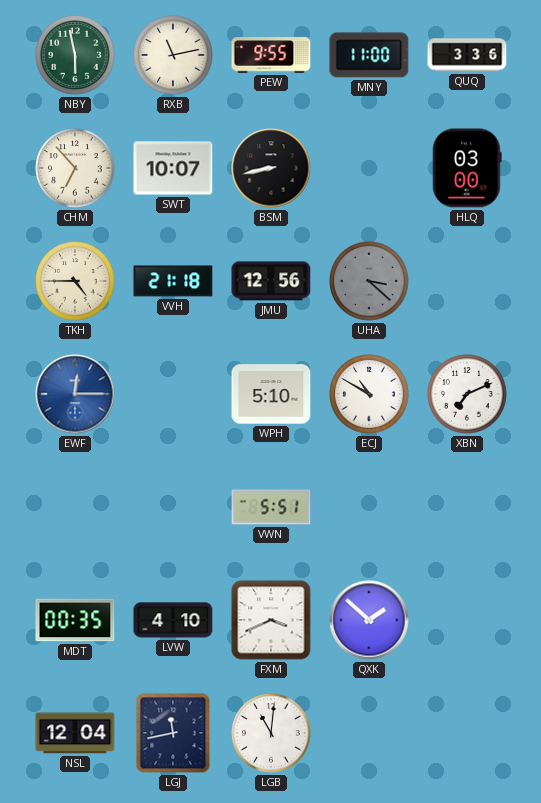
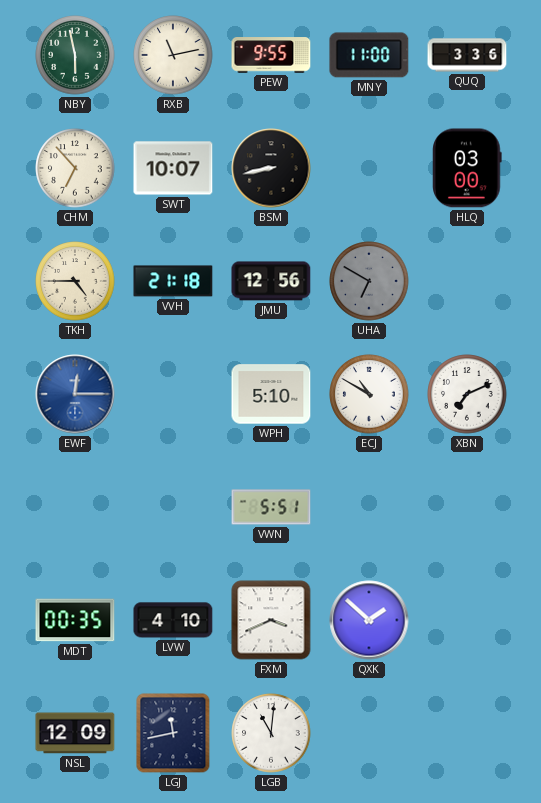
UHA: 3:22 -> 6:50
NSL: 12:04 -> 12:09
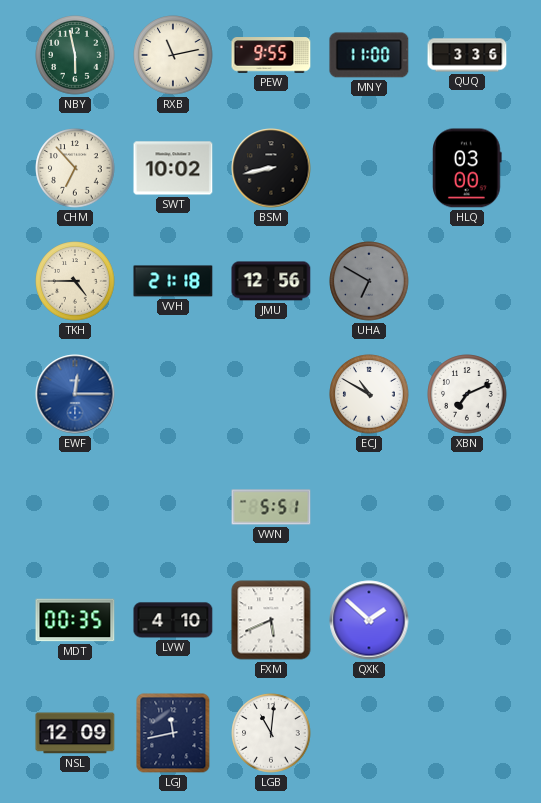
SWT: 10:07 -> 10:02
WPH: 5:10 -> none
FXM: 3:41 -> 5:41
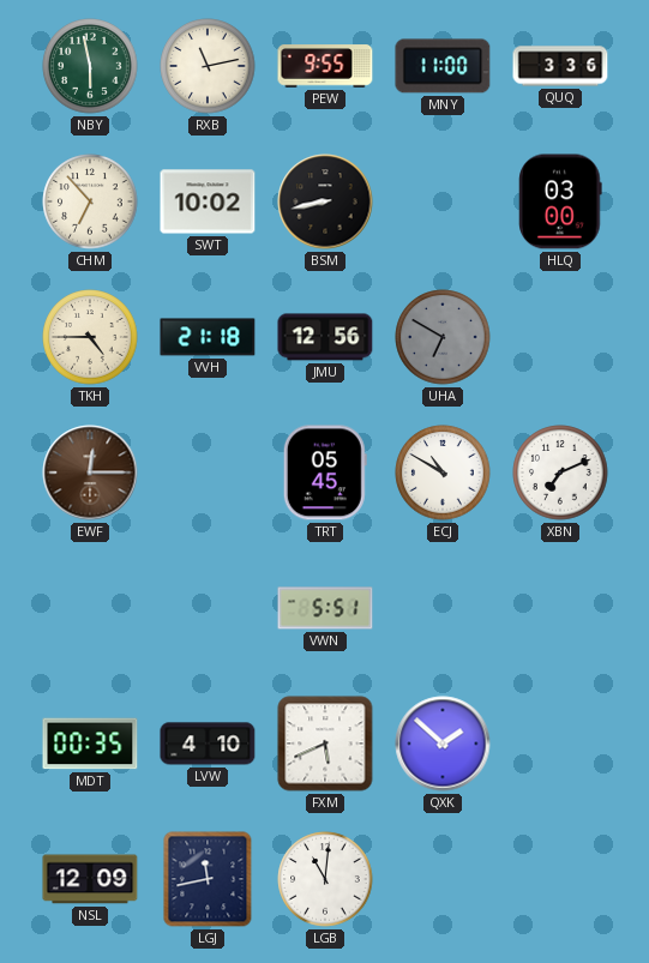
EWF dial: blue -> brown
TRT: none -> 05:45
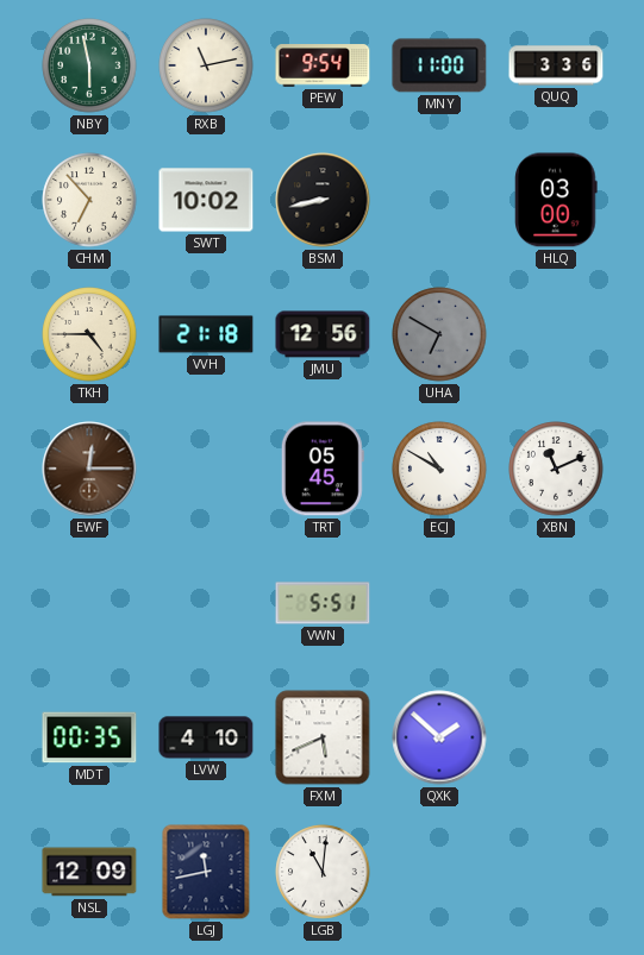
PEW: 9:55 -> 9:54
XBN: 7:11 -> 11:11
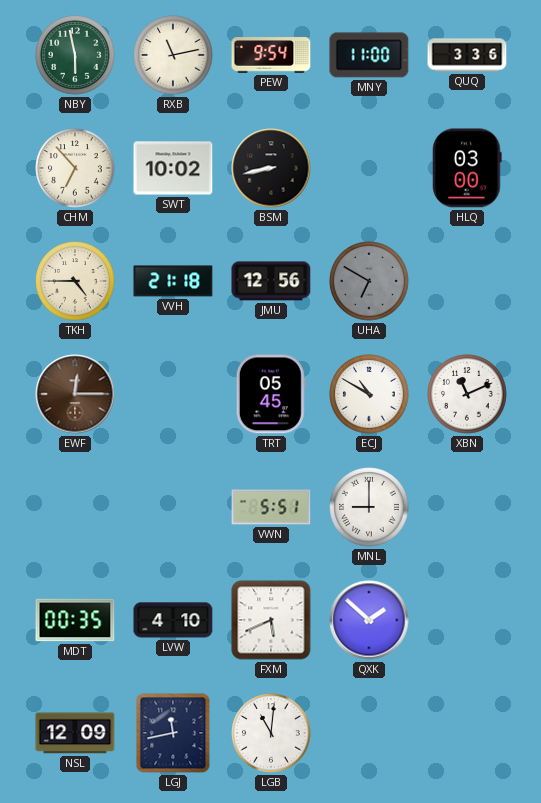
MNL: none -> 9:00
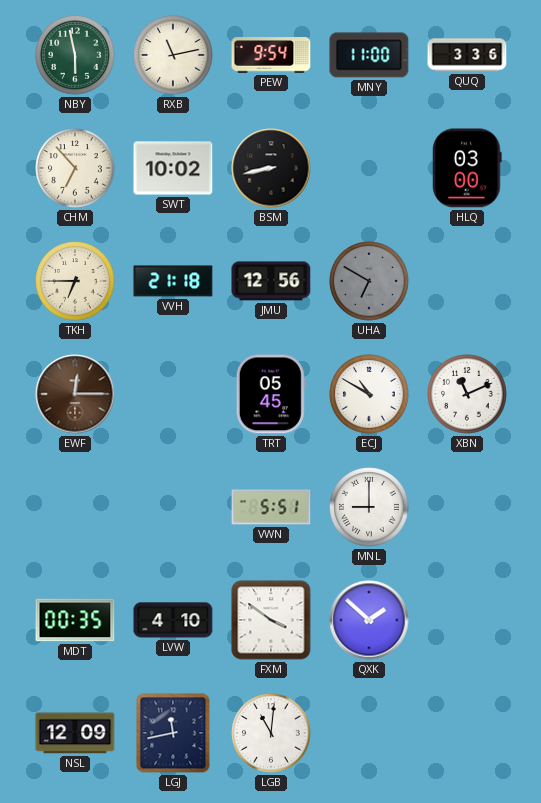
TKH: 4:45 -> 6:45
FXM: 5:41 -> 3:51
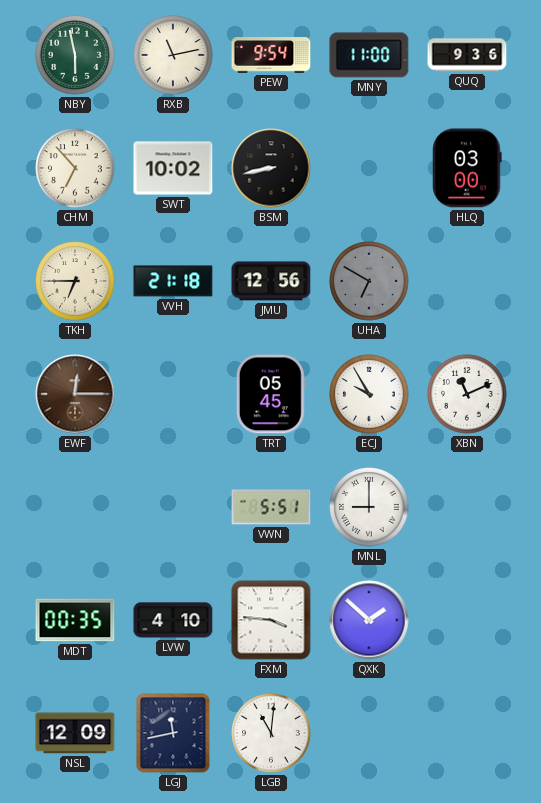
QUQ: 3:36 -> 9:36
ECJ: 10:50 -> 9:55
FXM: 3:51 -> 3:46
